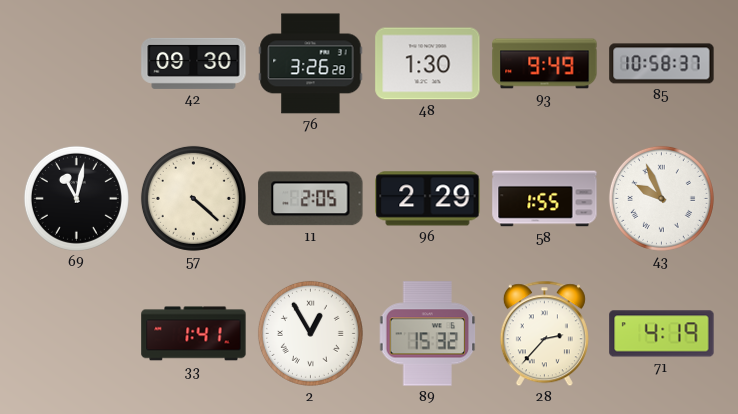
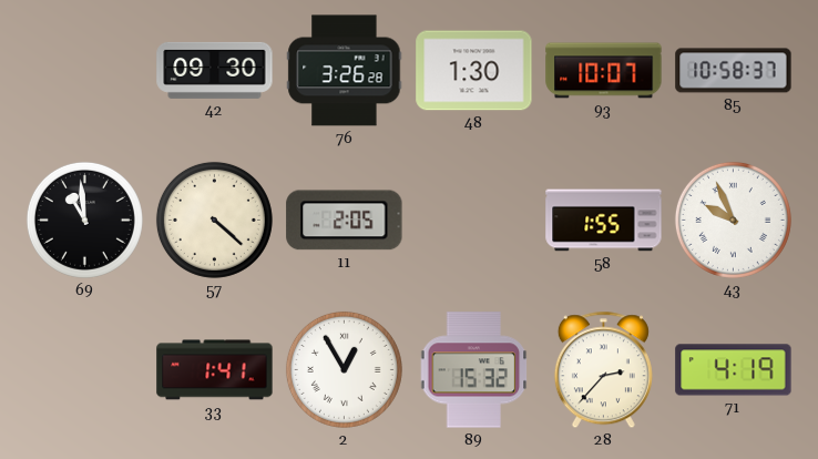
93: 9:49 -> 10:07
69: 11:02 -> 10:59
96: 2:29 -> none
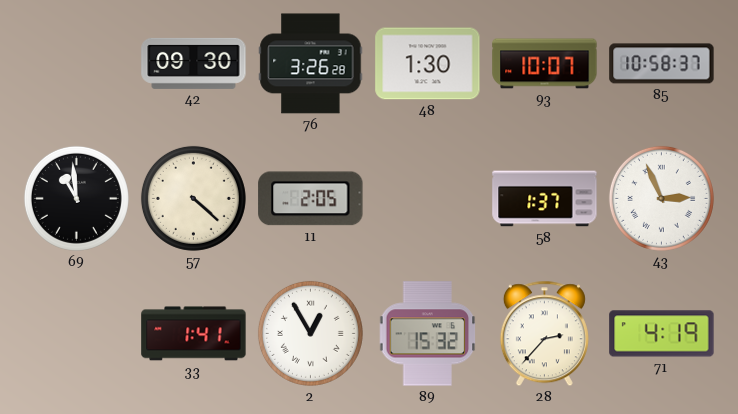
58: 1:55 -> 1:37
43: 9:56 -> 2:56
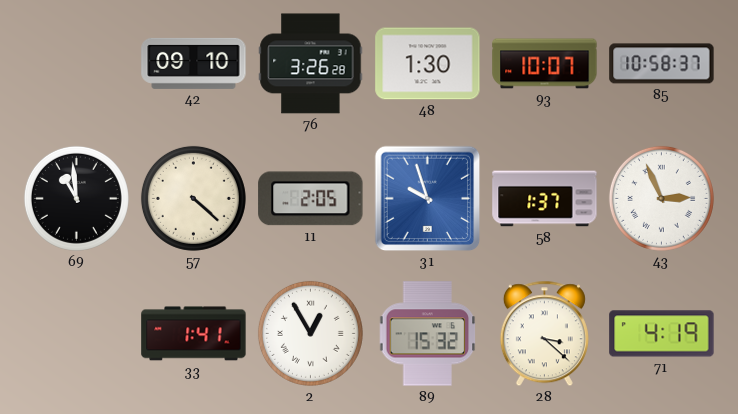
42: 09:30 -> 09:10
31: none -> 9:57
28: 2:37 -> 3:22
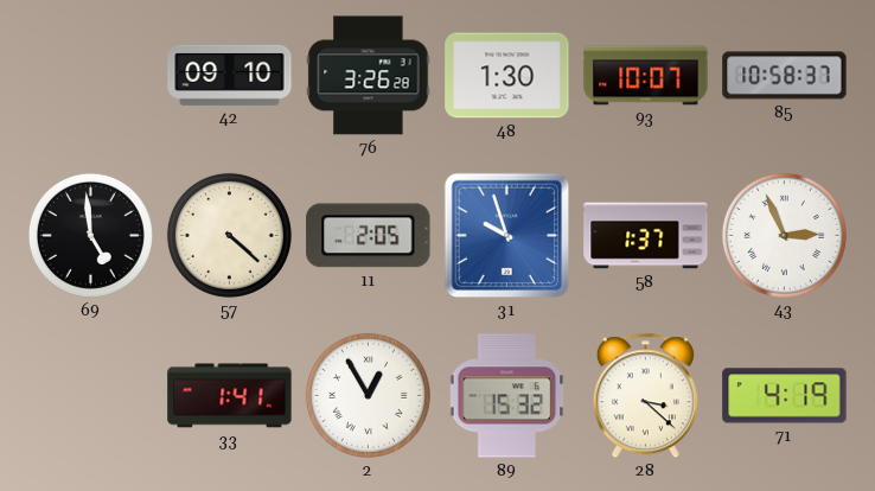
69: 10:59 -> 4:59
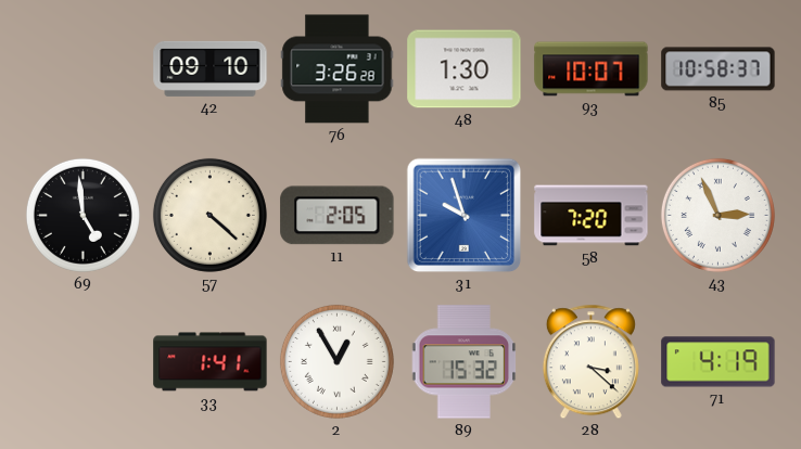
58: 1:37 -> 7:20
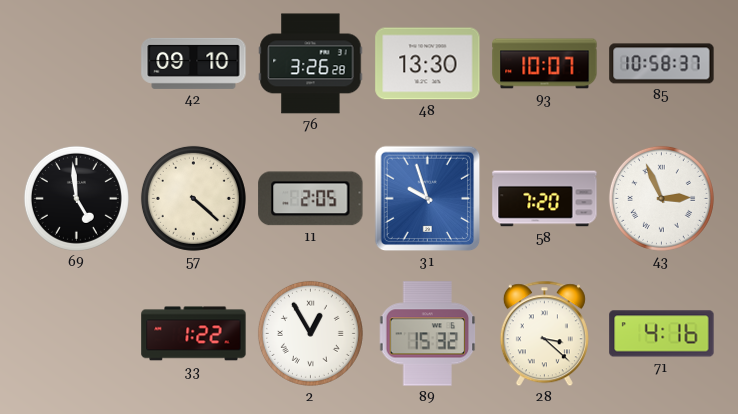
48: 1:30 -> 13:30
33: 1:41 -> 1:22
71: 4:19 -> 4:16
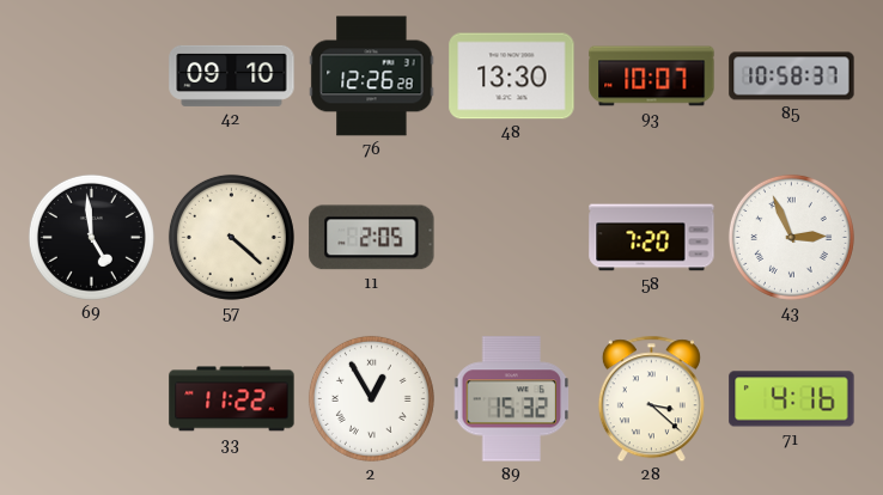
76: 3:26 -> 12:26
31: 9:57 -> none
33: 1:22 -> 11:22
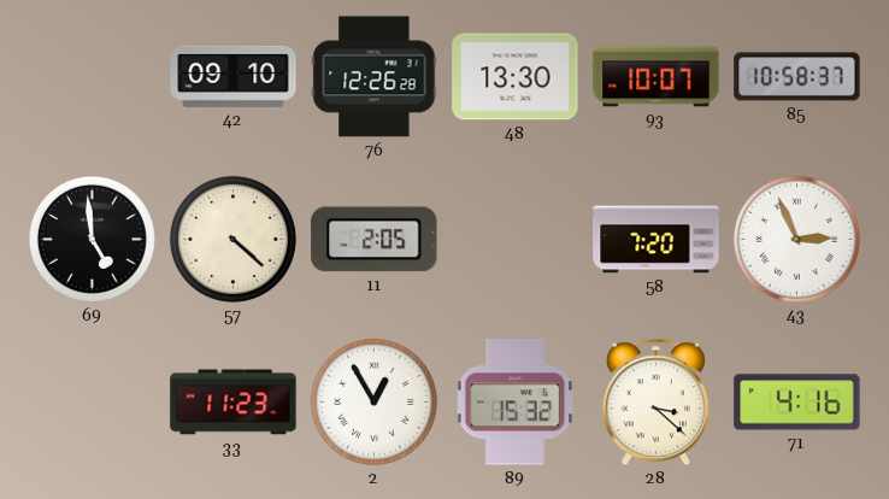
33: 11:22 -> 11:23
